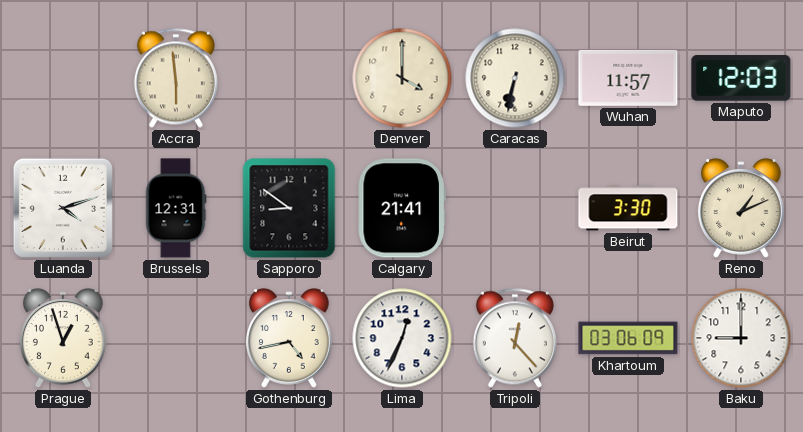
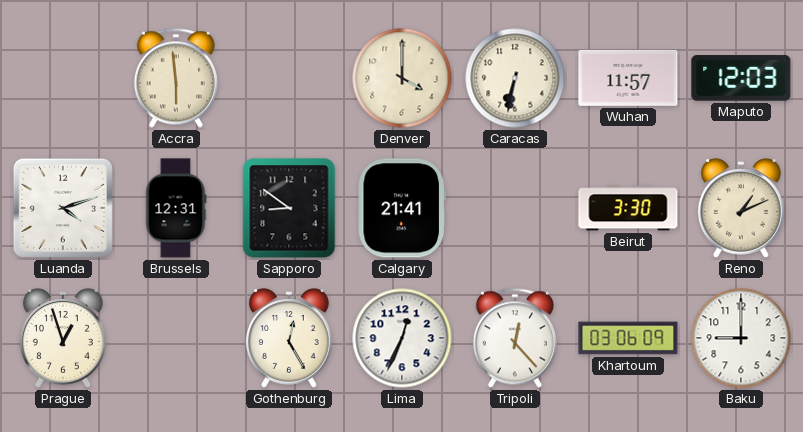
Gothenburg: 4:43 -> 12:25
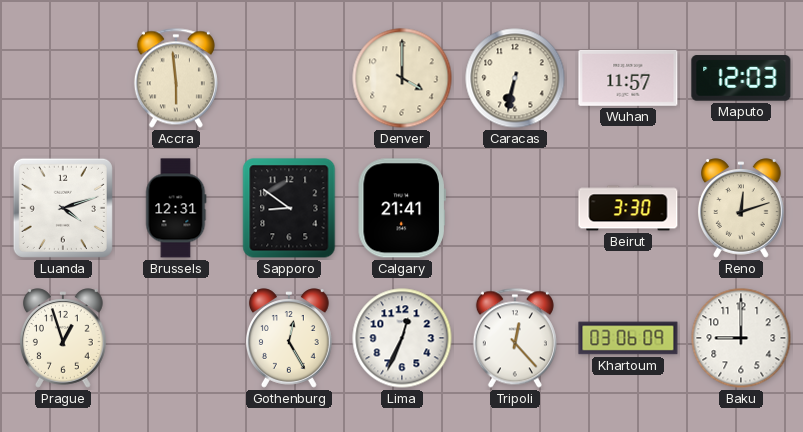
Reno: 1:11 -> 12:12
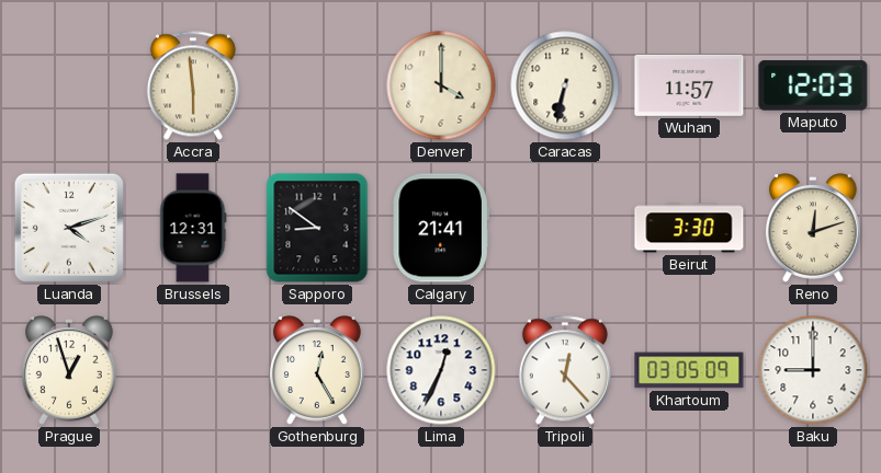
Khartoum: 03:06 -> 03:05
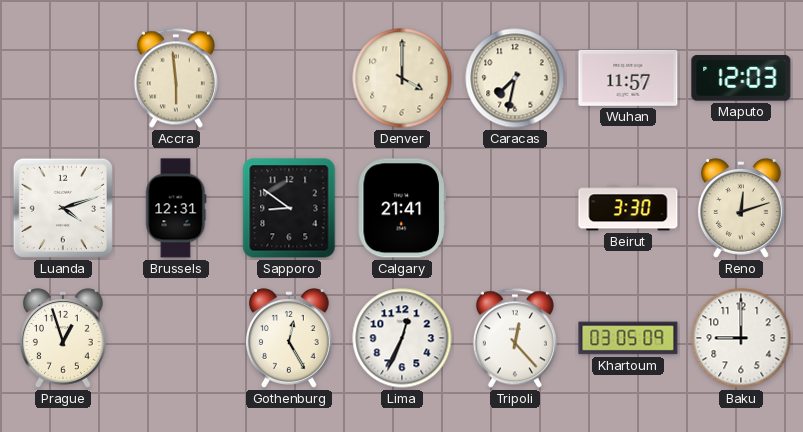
Caracas: 6:32 -> 7:32
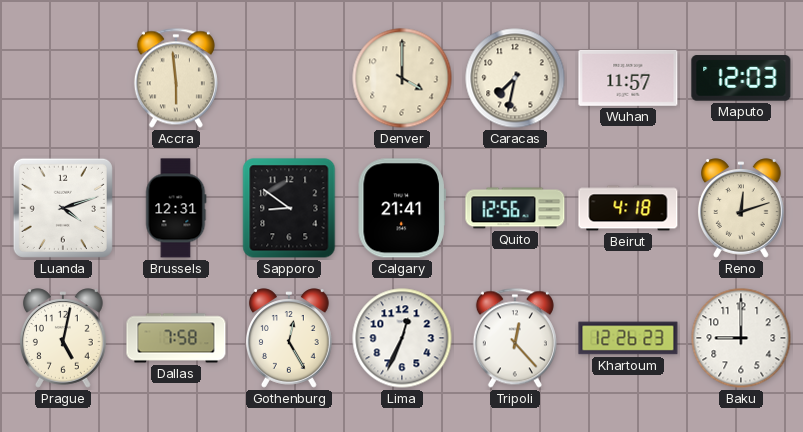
Quito: none -> 12:56
Beirut: 3:30 -> 4:18
Prague: 12:57 -> 5:02
Dallas: none -> 7:58
Khartoum: 03:05 -> 12:26
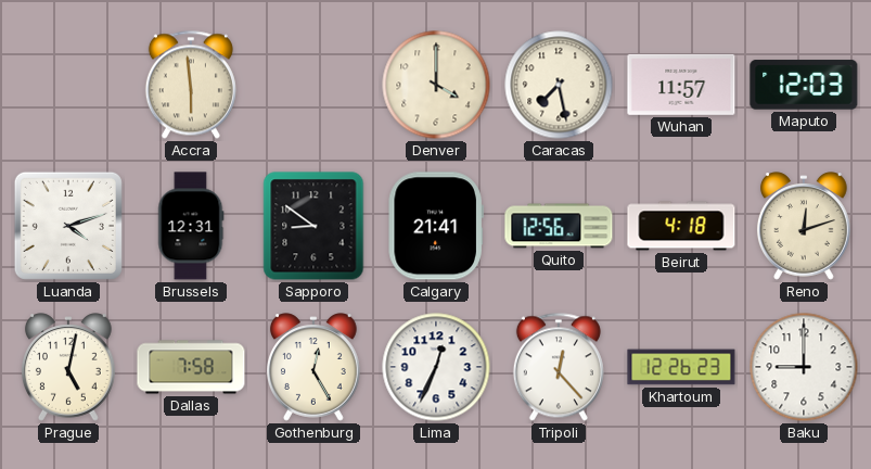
Caracas: 7:32 -> 7:28
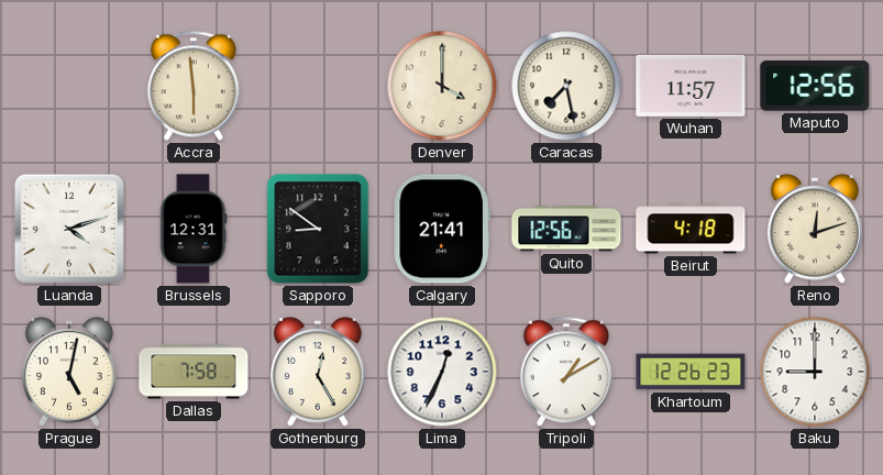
Maputo: 12:03 -> 12:56
Tripoli: 12:23 -> 1:10
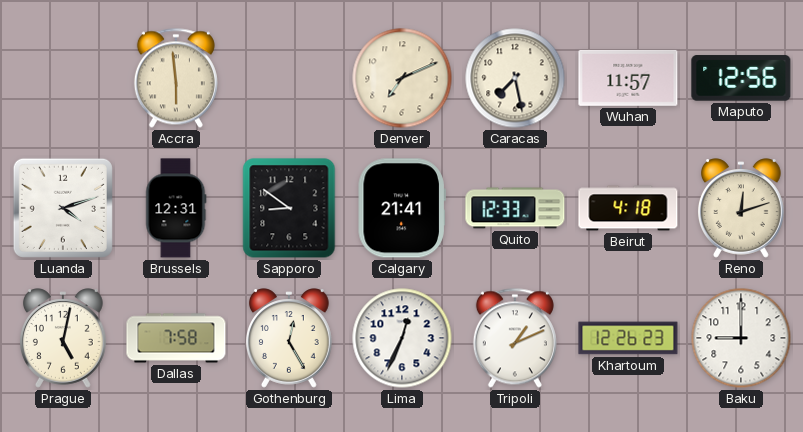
Denver: 4:00 -> 7:11
Quito: 12:56 -> 12:33
Tripoli: 1:10 -> 1:11
